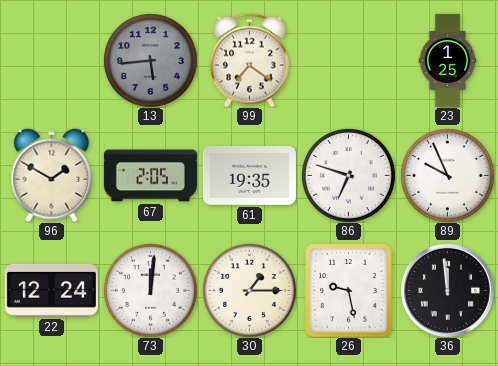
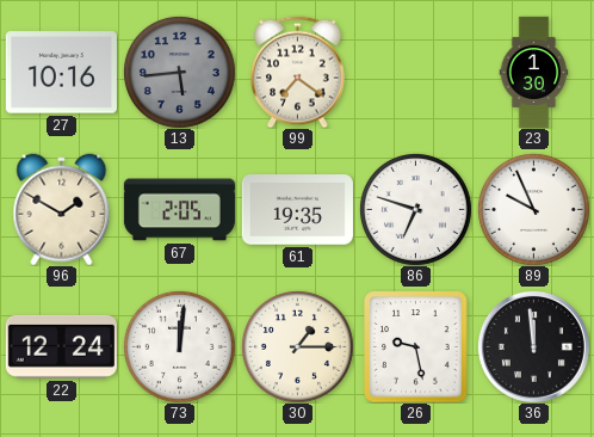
27: none -> 10:16
23: 1:25 -> 1:30
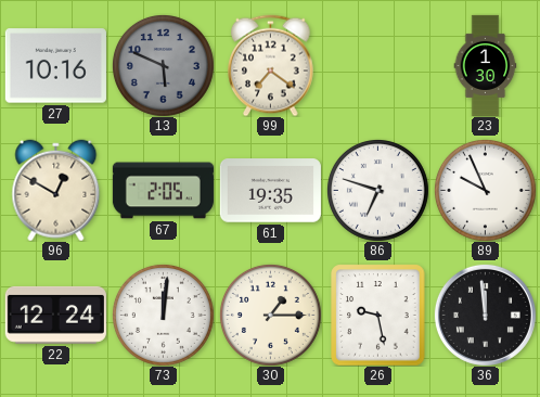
13: 5:44 -> 5:49
96: 1:50 -> 12:50
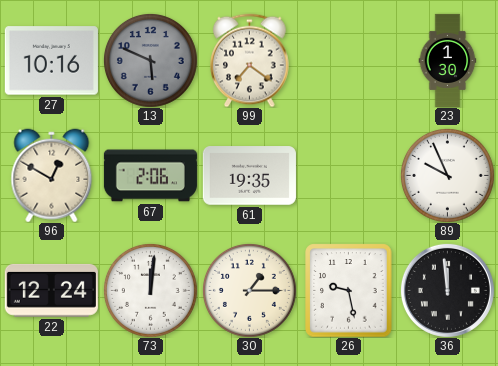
67: 2:05 -> 2:06
86: 6:48 -> none
